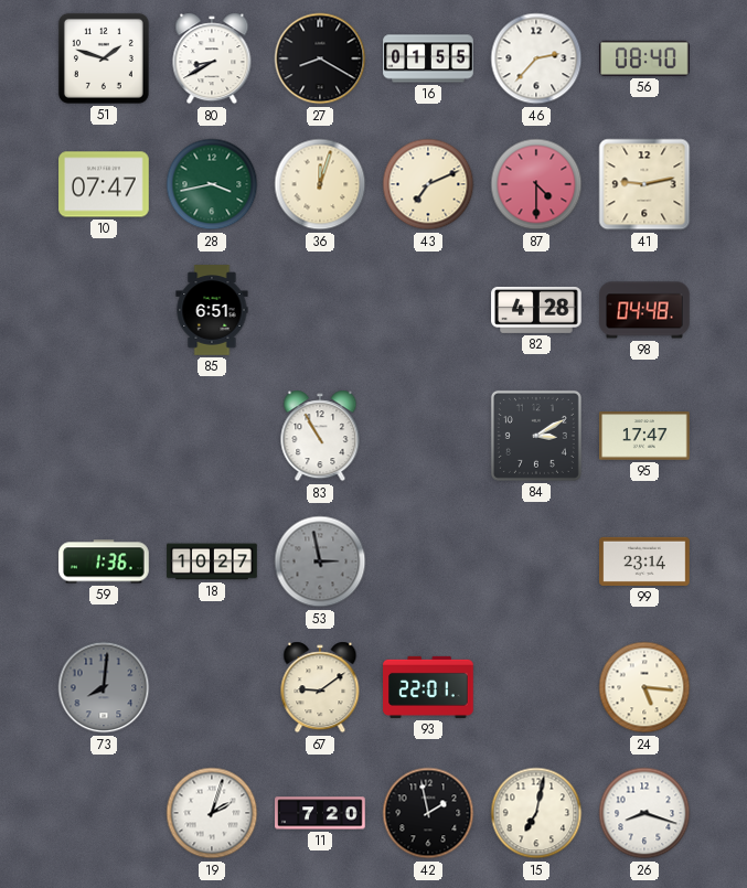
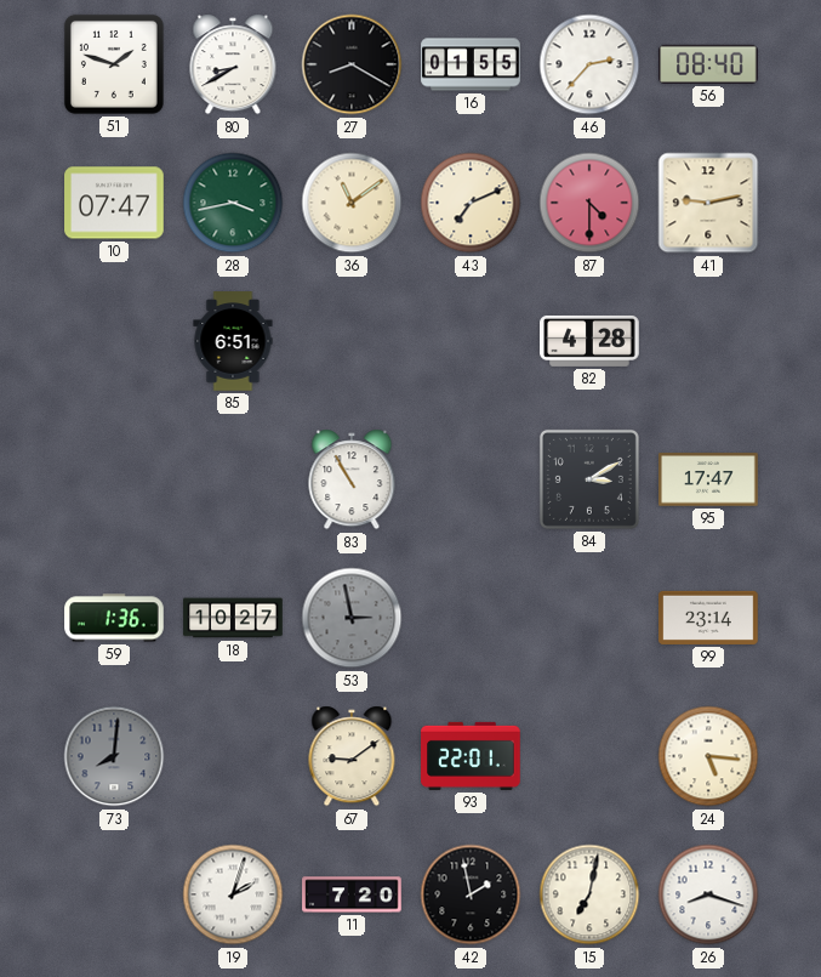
36: 12:03 -> 11:09
98: 04:48 -> none
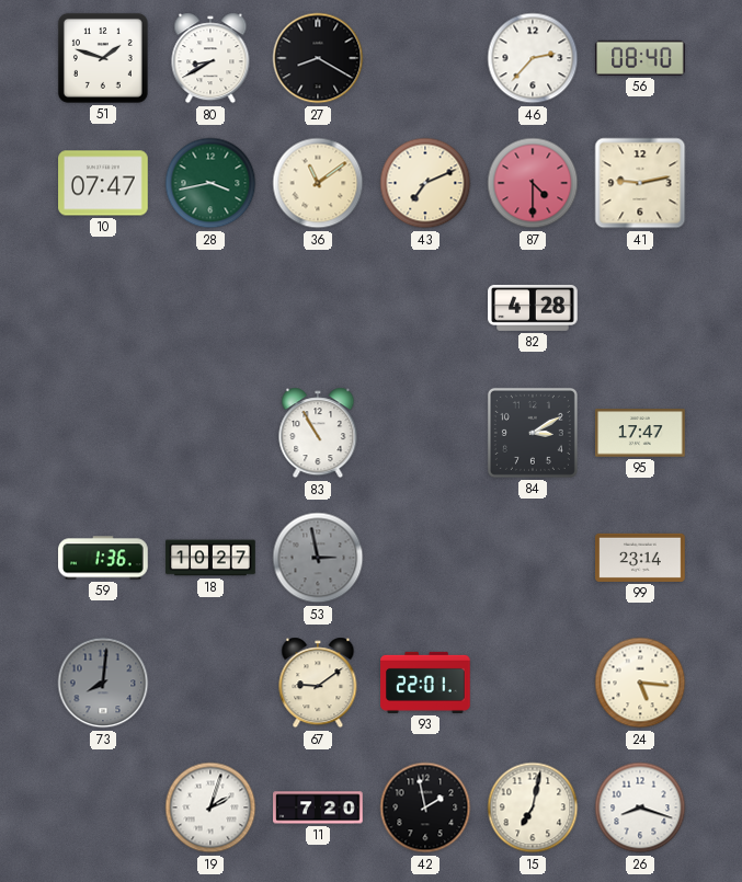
16: 01:55 -> none
85: 6:51 -> none
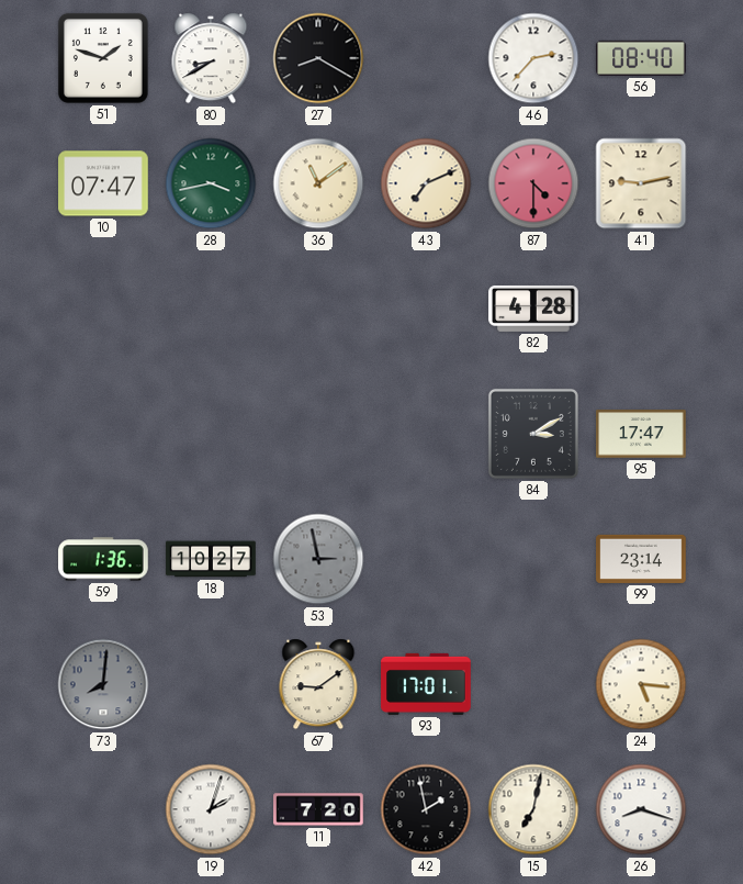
83: 10:55 -> none
93: 22:01 -> 17:01
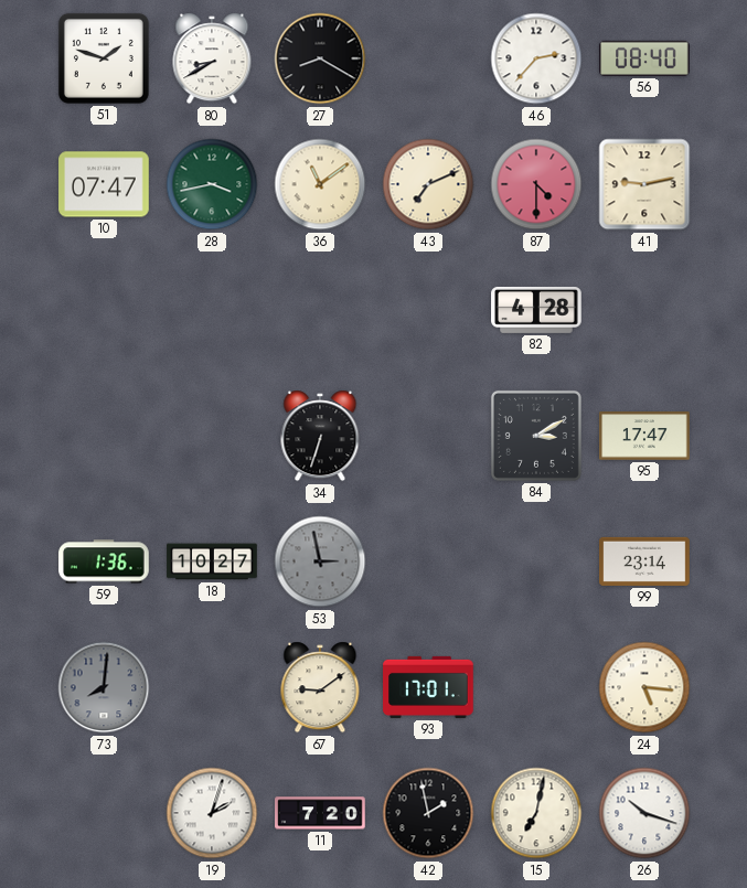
34: none -> 6:33
26: 8:18 -> 10:18
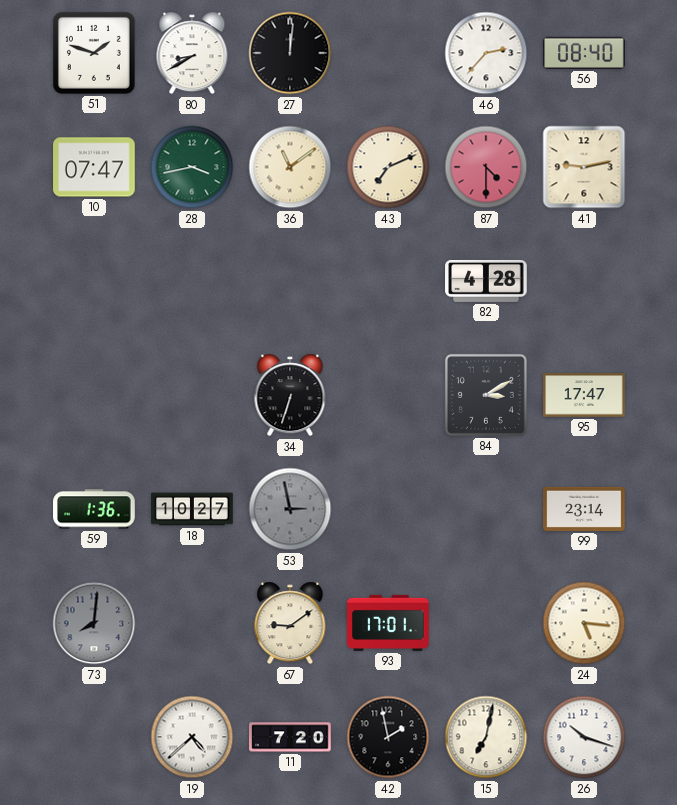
27: 8:20 -> 12:01
19: 2:03 -> 4:38
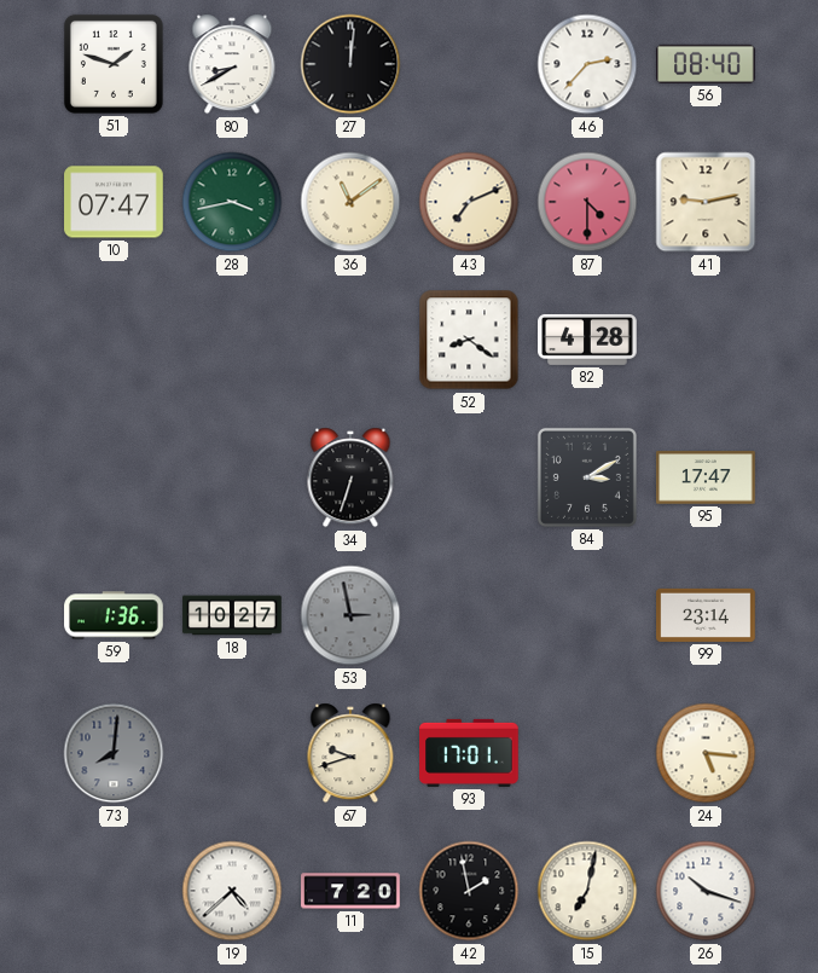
52: none -> 8:21
67: 9:09 -> 9:42
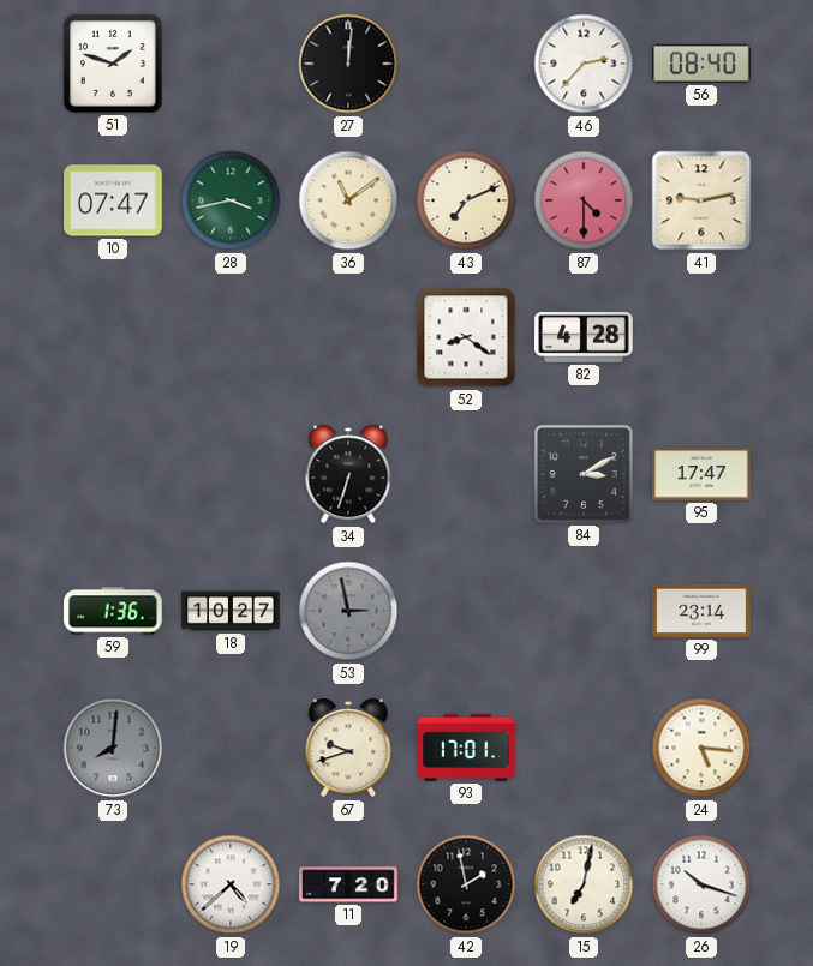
80: 8:40 -> none
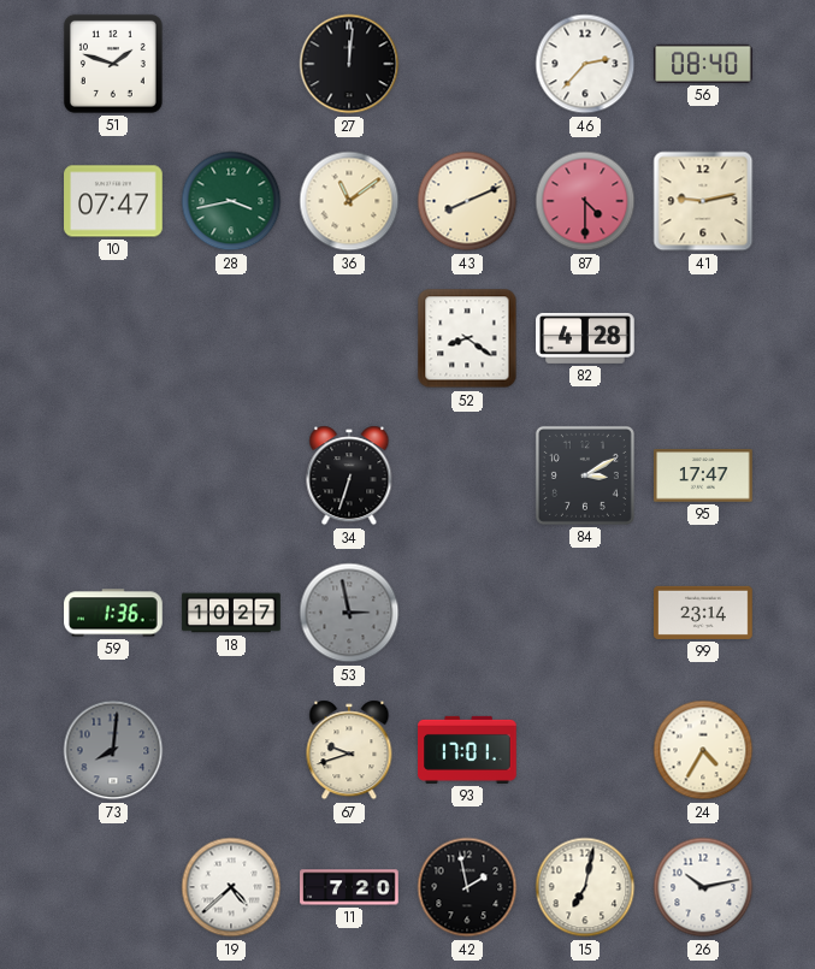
43: 7:11 -> 8:11
24: 5:16 -> 4:35
26: 10:18 -> 10:13
